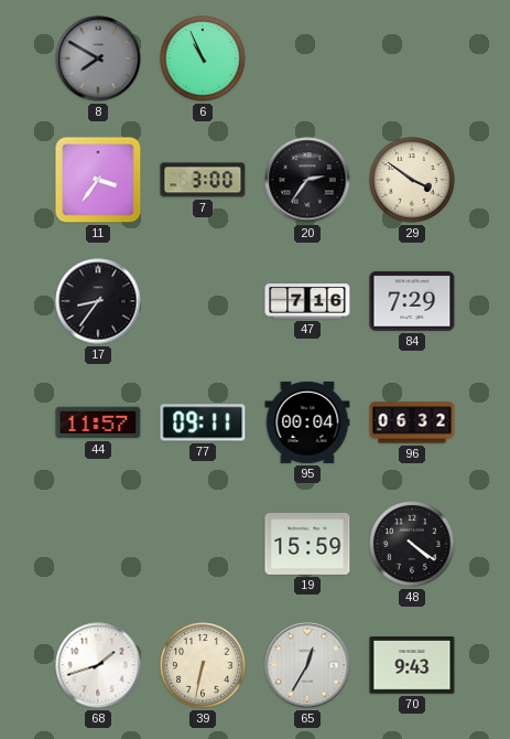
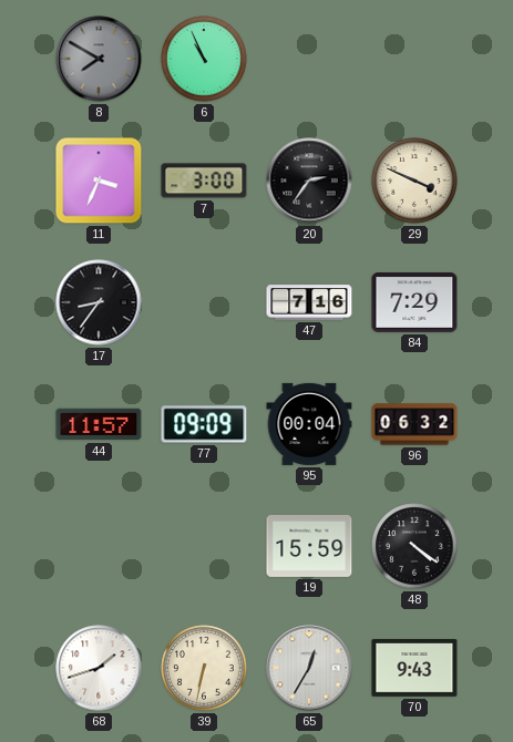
11: 3:36 -> 3:34
29: 3:51 -> 3:49
77: 09:11 -> 09:09
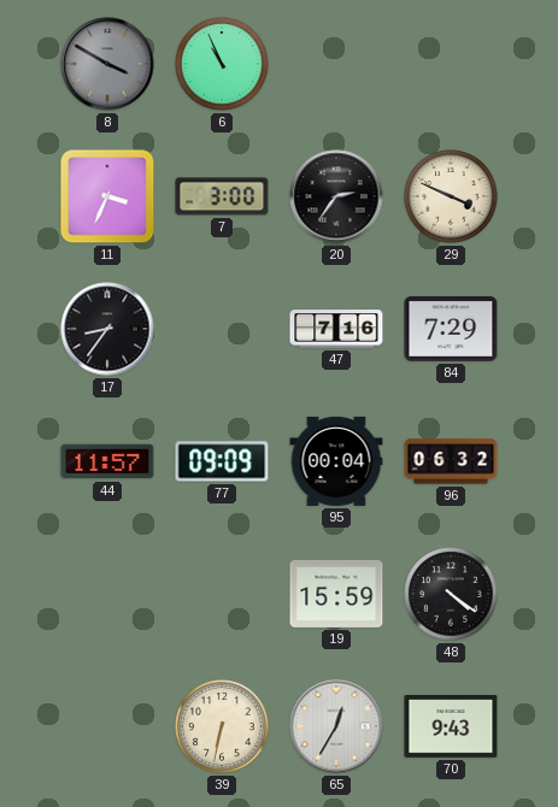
8: 7:50 -> 3:50
68: 1:42 -> none
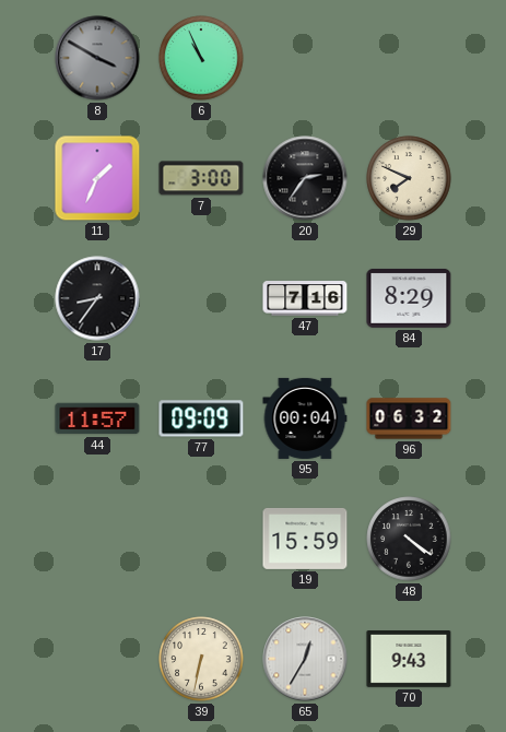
11: 3:34 -> 1:34
29: 3:49 -> 7:49
84: 7:29 -> 8:29
